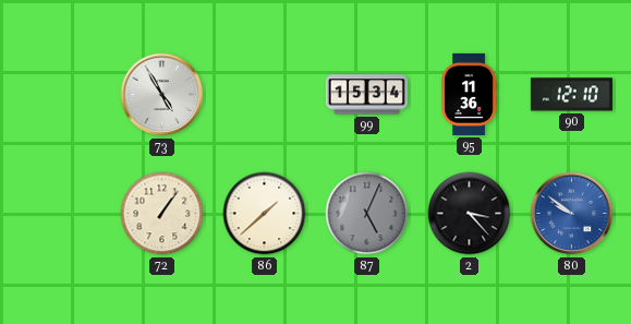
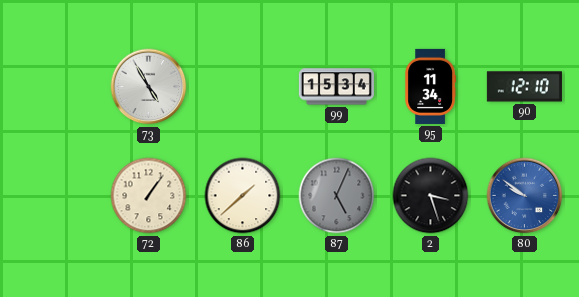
95: 11:36 -> 11:34
2: 3:23 -> 3:27
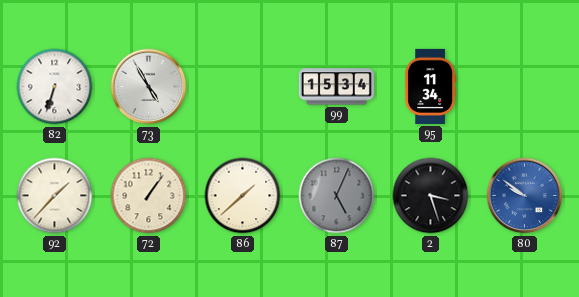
82: none -> 6:33
90: 12:10 -> none
92: none -> 1:37
